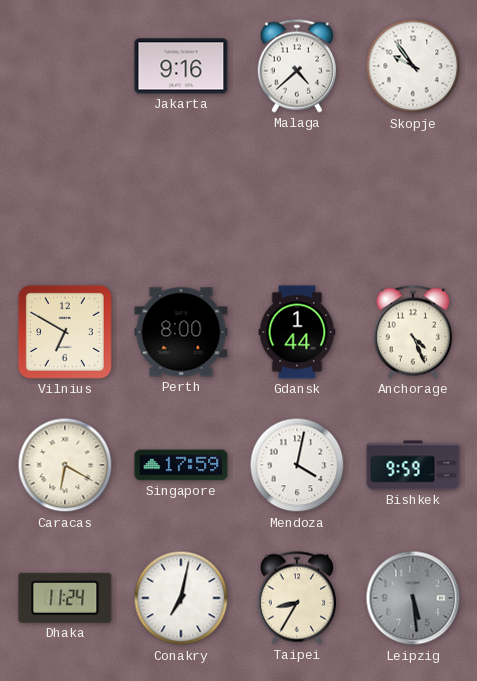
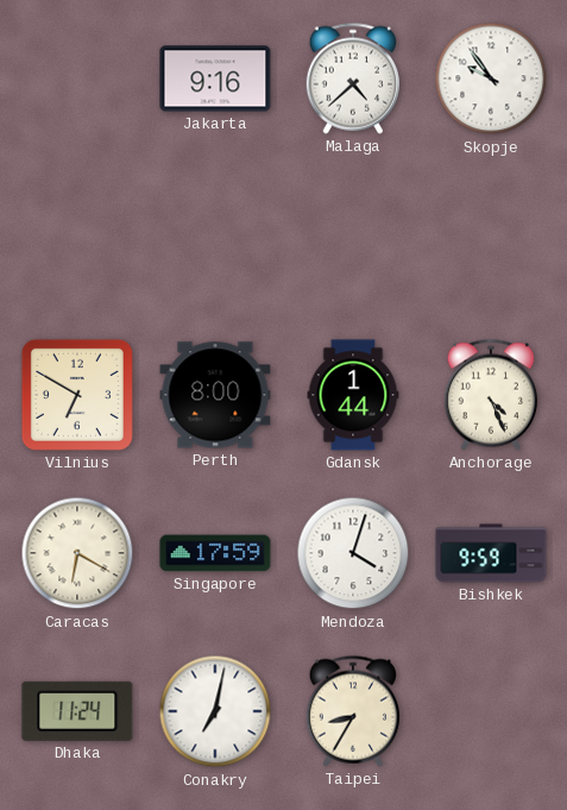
Mendoza: 4:02 -> 4:03
Leipzig: 5:29 -> none
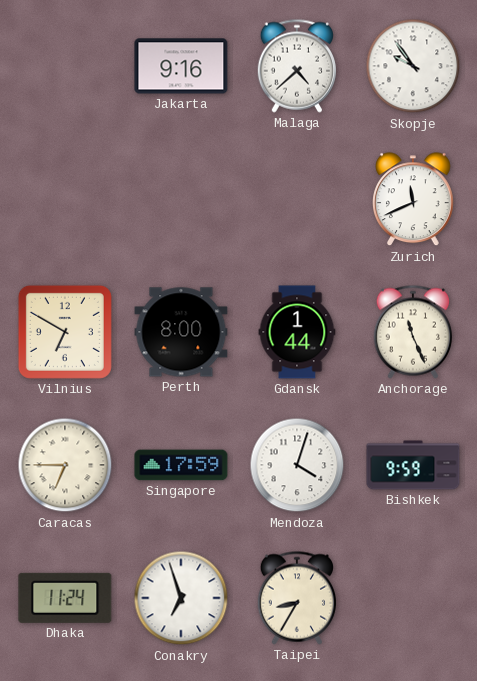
Zurich: none -> 11:41
Anchorage: 4:26 -> 11:26
Caracas: 6:20 -> 6:45
Conakry: 7:02 -> 6:57
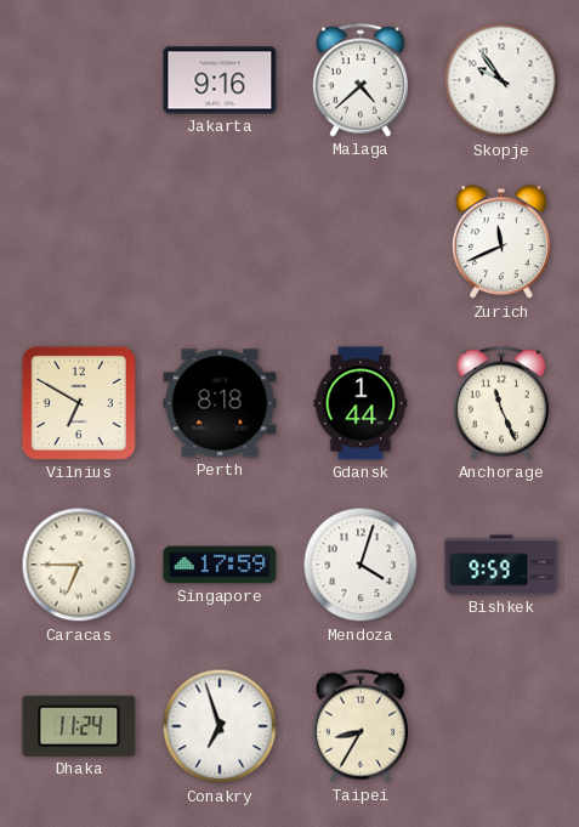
Perth: 8:00 -> 8:18
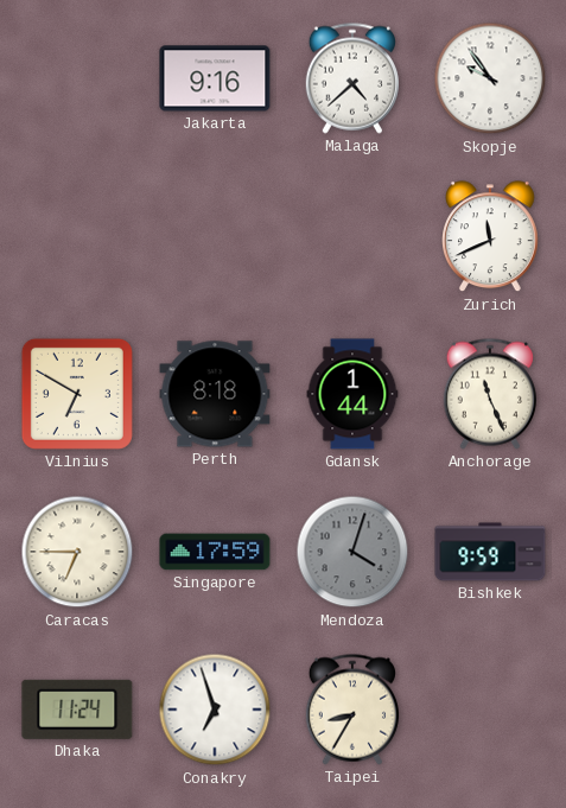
Mendoza dial: white -> grey
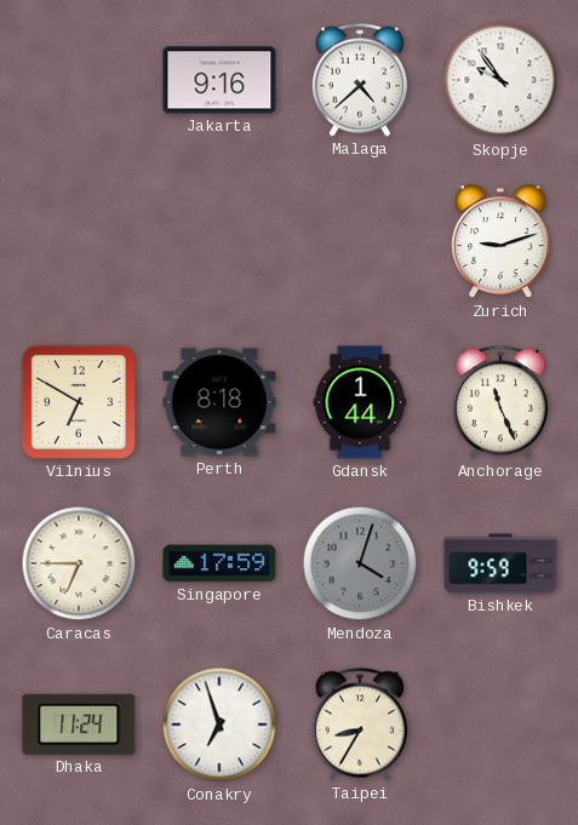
Zurich: 11:41 -> 9:12
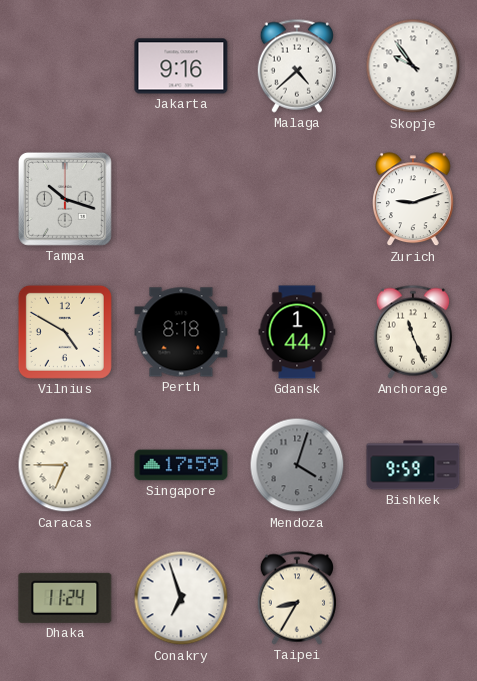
Tampa: none -> 10:18
Vilnius: 6:50 -> 4:50
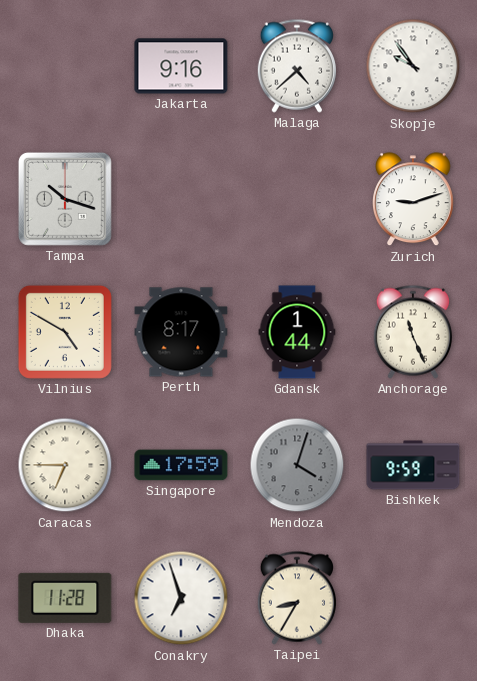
Perth: 8:18 -> 8:17
Dhaka: 11:24 -> 11:28
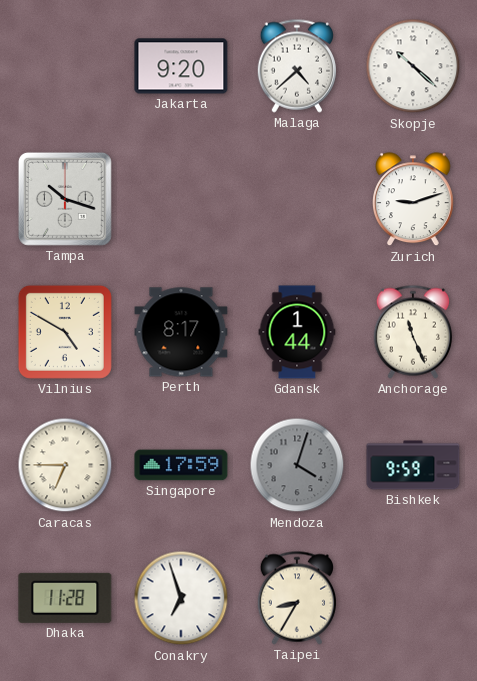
Jakarta: 9:16 -> 9:20
Skopje: 9:54 -> 10:22
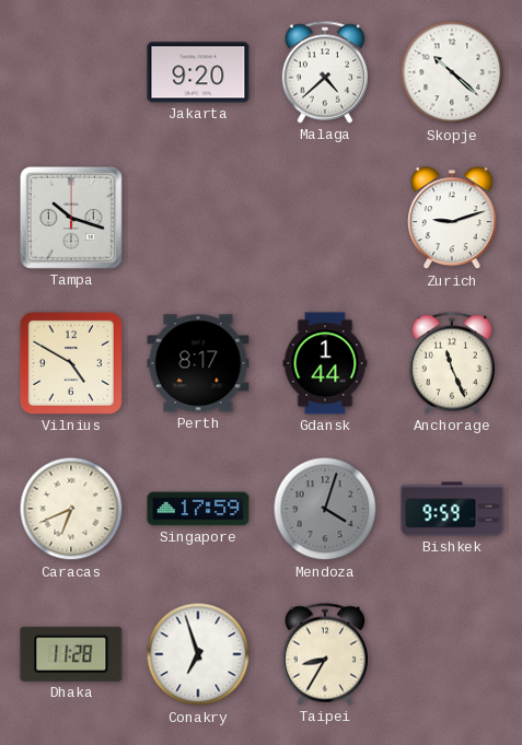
Caracas: 6:45 -> 6:41
